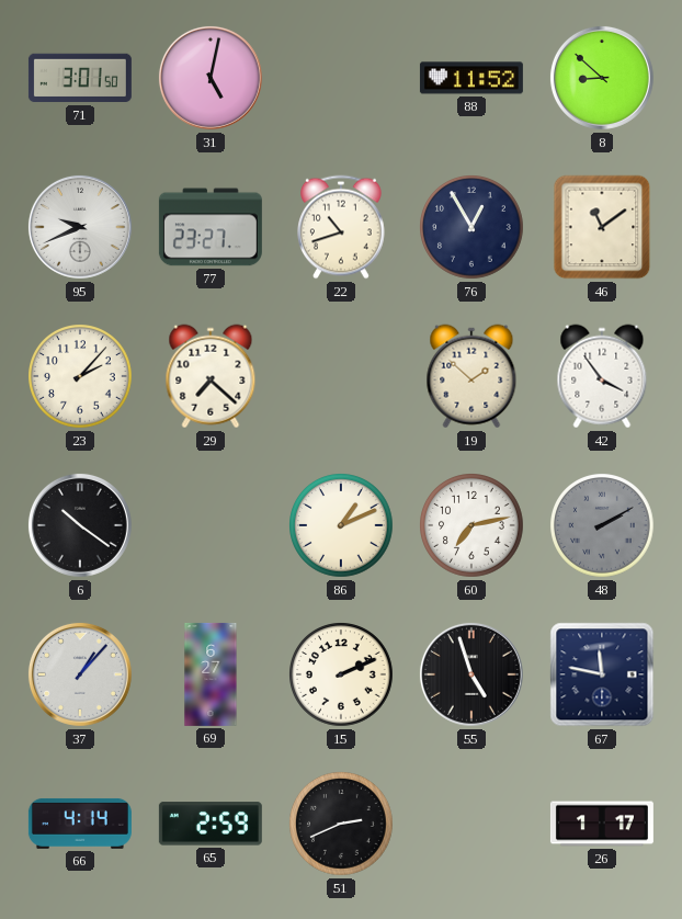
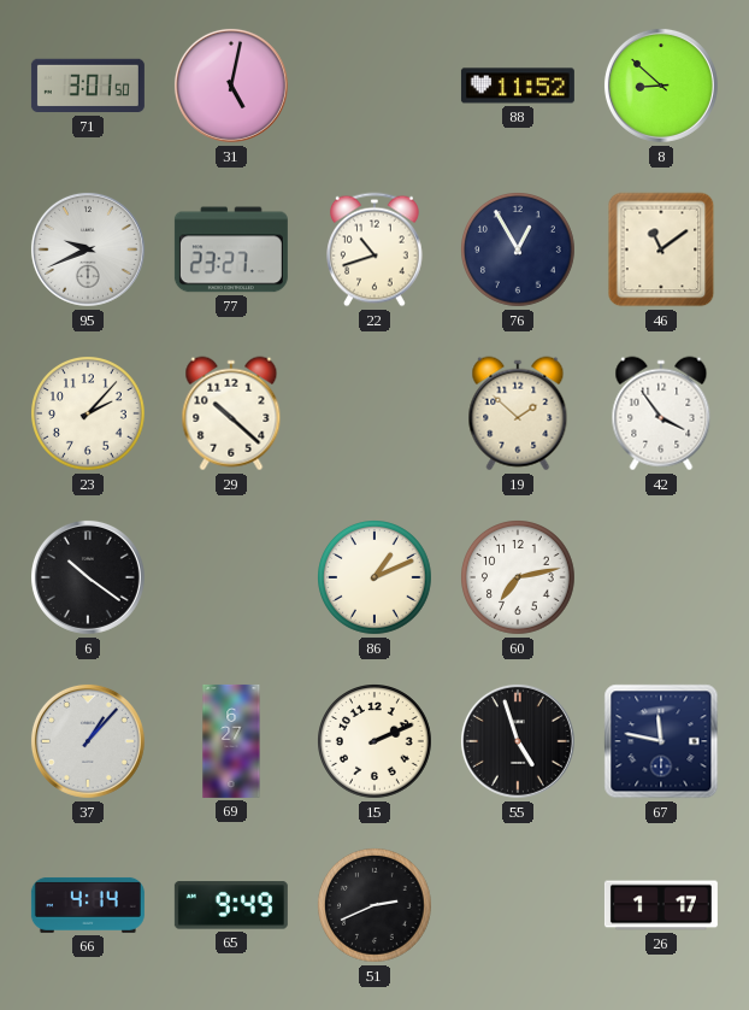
29: 7:22 -> 10:22
48: 2:10 -> none
65: 2:59 -> 9:49
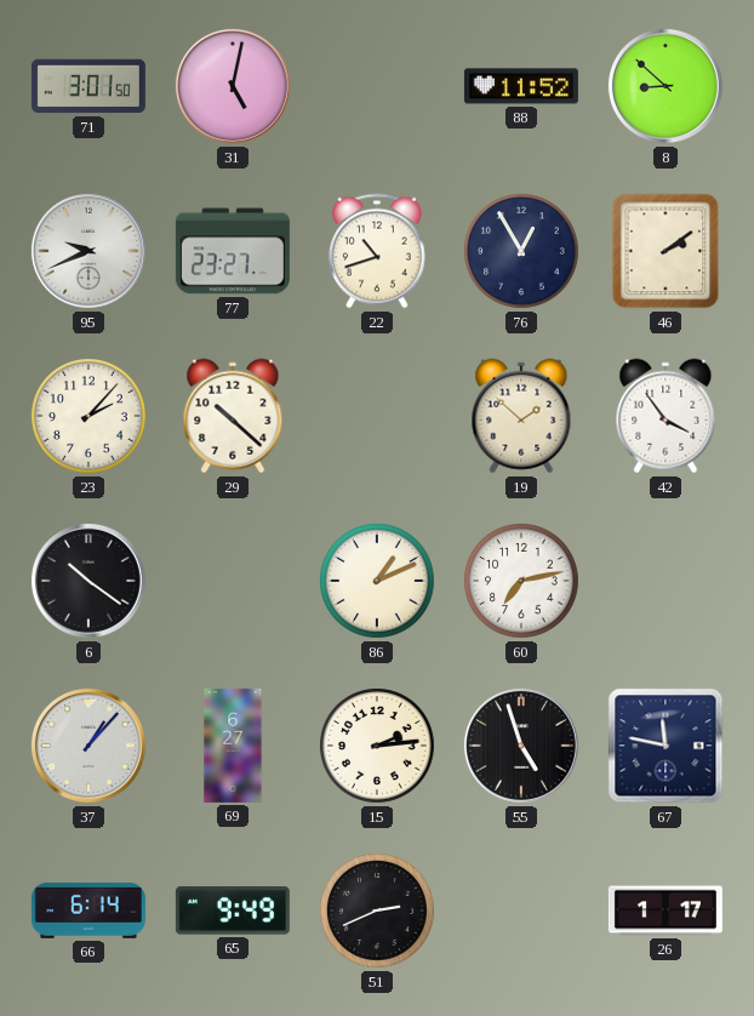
46: 11:09 -> 2:09
15: 2:11 -> 2:14
66: 4:14 -> 6:14
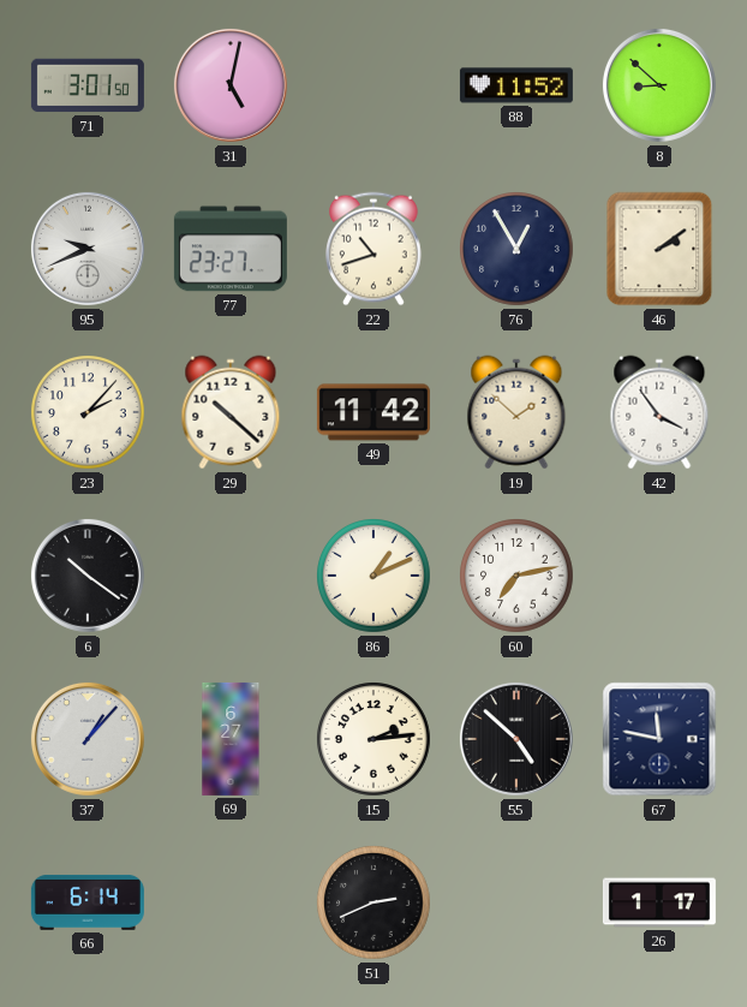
49: none -> 11:42
55: 4:57 -> 4:52
65: 9:49 -> none
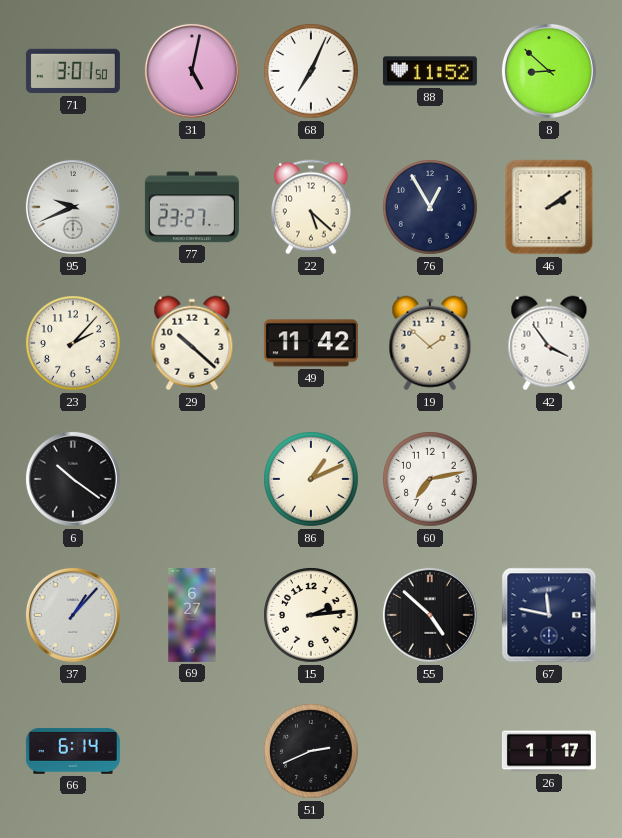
68: none -> 7:04
22: 10:42 -> 5:22
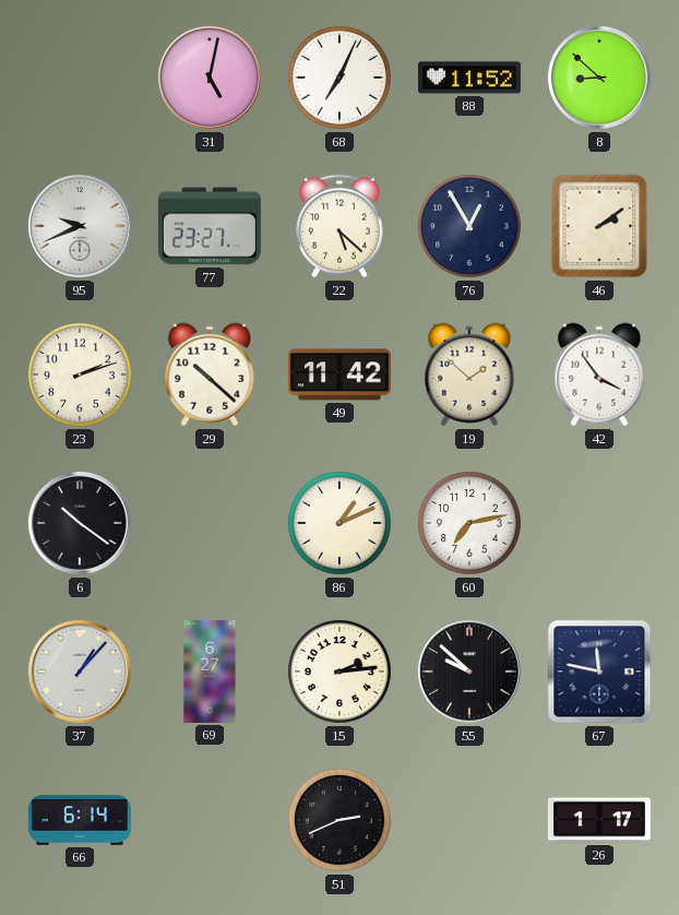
71: 3:01 -> none
23: 2:07 -> 2:12
55: 4:52 -> 9:52
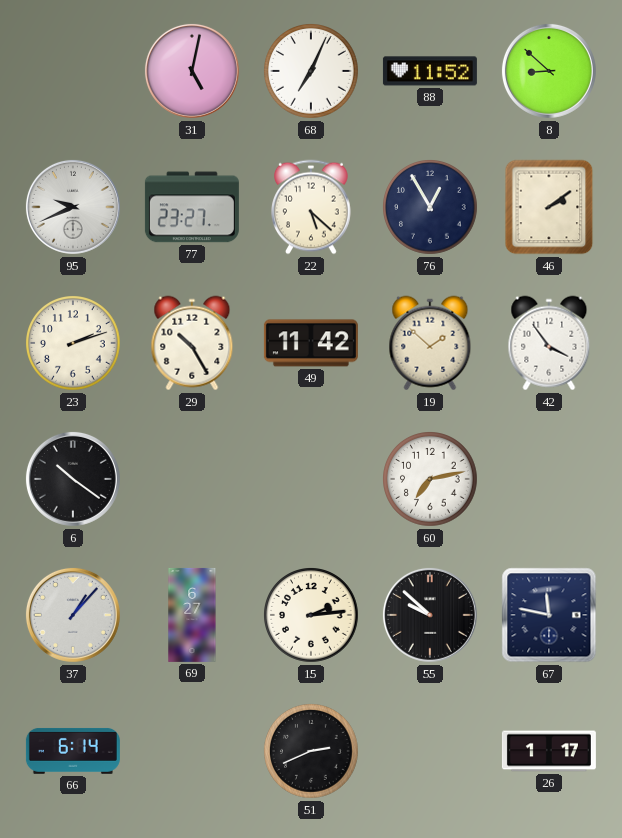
29: 10:22 -> 10:25
86: 1:11 -> none
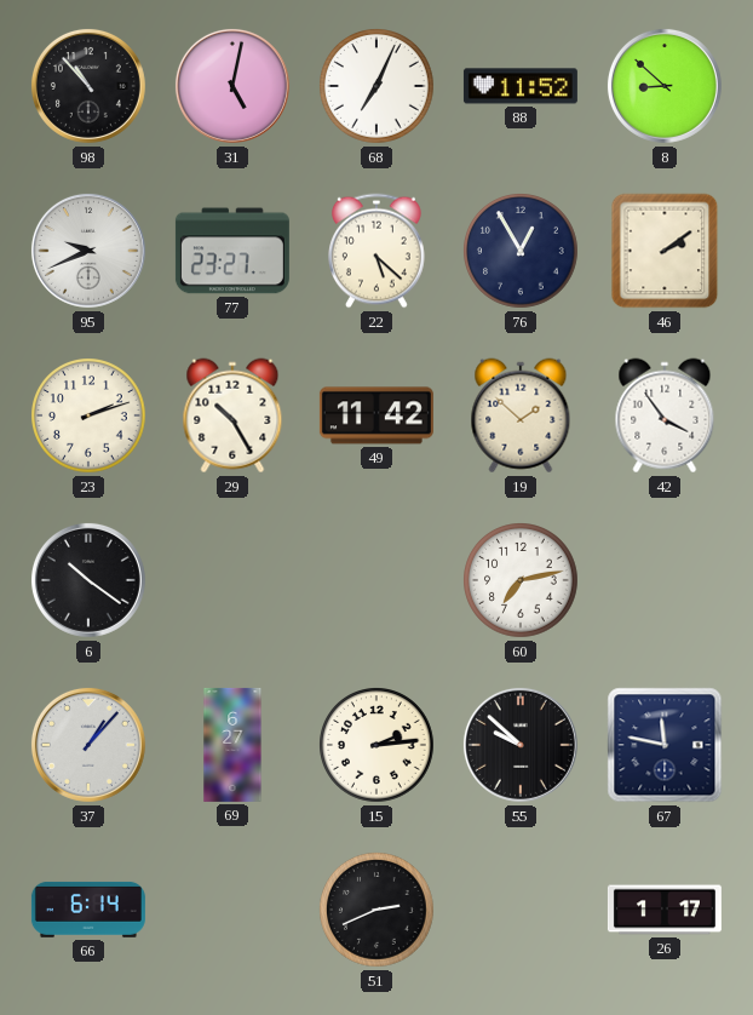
98: none -> 10:53
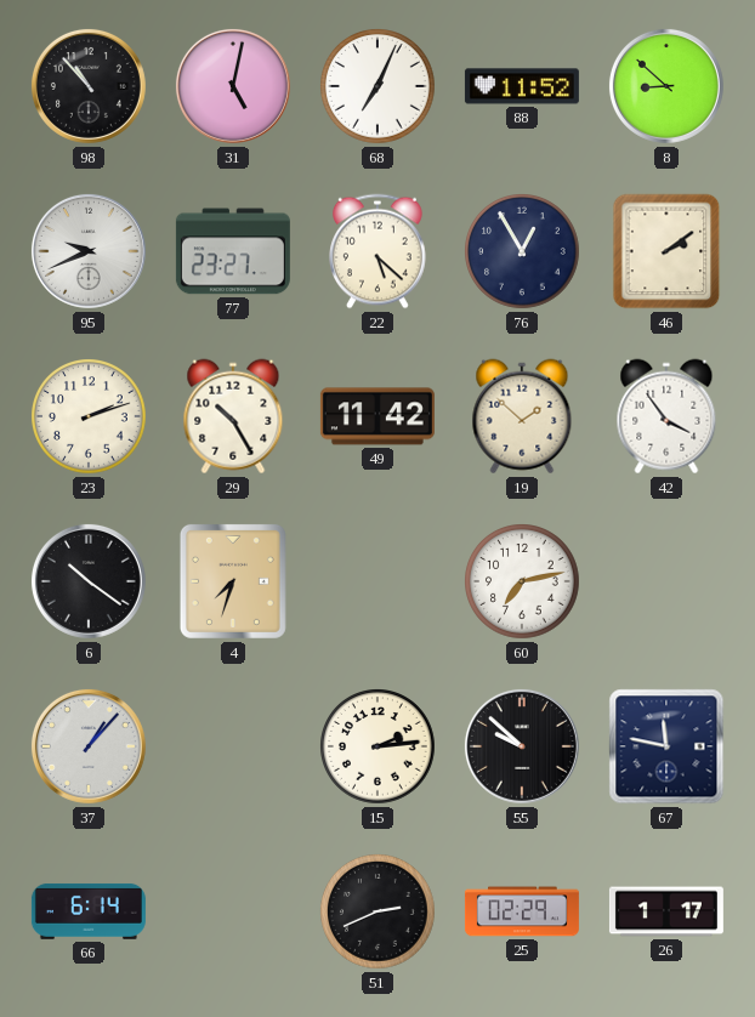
4: none -> 7:33
69: 6:27 -> none
25: none -> 02:29
